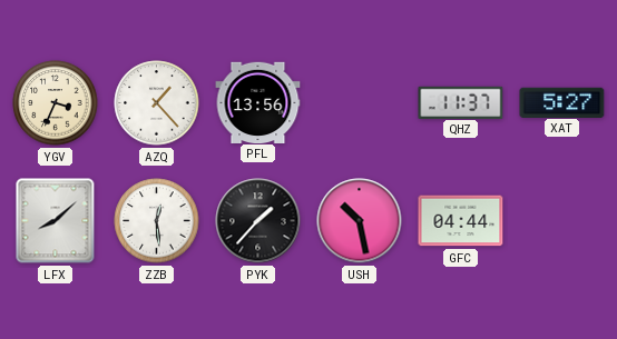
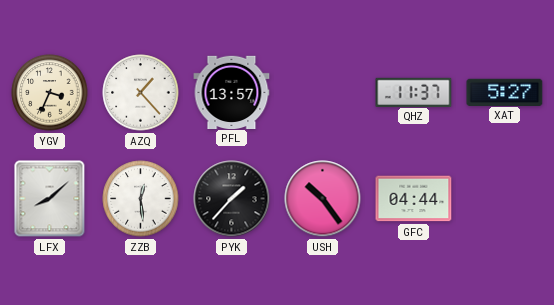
PFL: 13:56 -> 13:57
USH: 10:28 -> 10:24
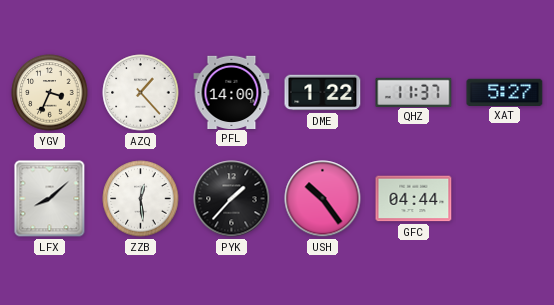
PFL: 13:57 -> 14:00
DME: none -> 1:22
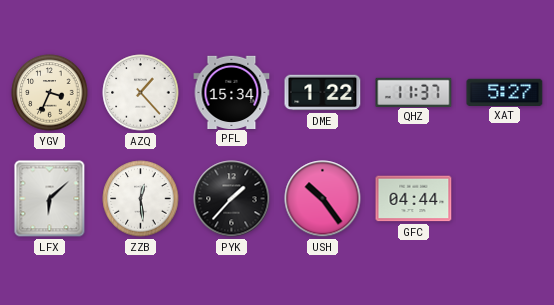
PFL: 14:00 -> 15:34
LFX: 8:08 -> 6:08
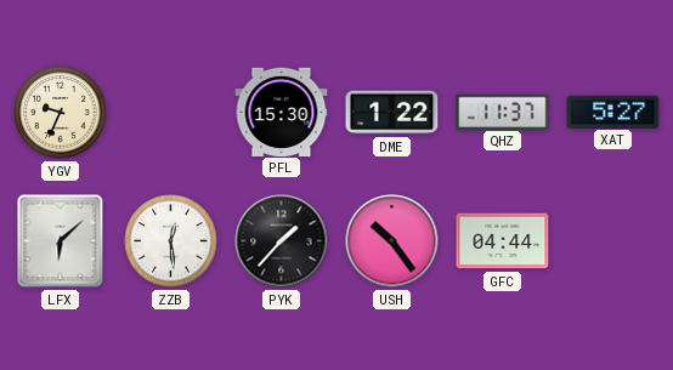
YGV: 3:34 -> 9:34
AZQ: 1:23 -> none
PFL: 15:34 -> 15:30
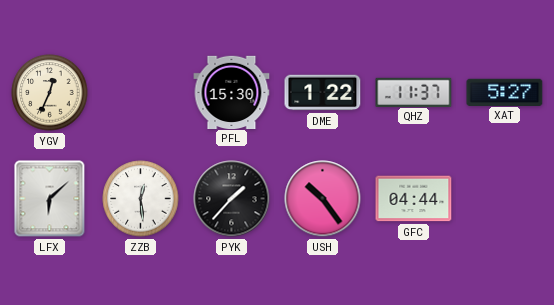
YGV: 9:34 -> 12:34
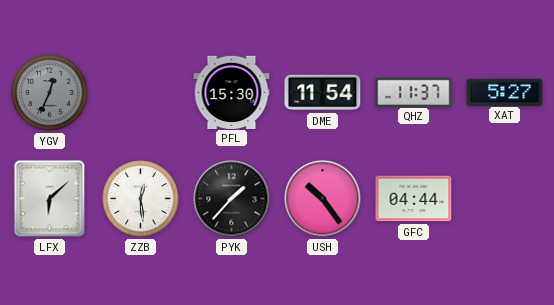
YGV dial: cream -> grey
DME: 1:22 -> 11:54
